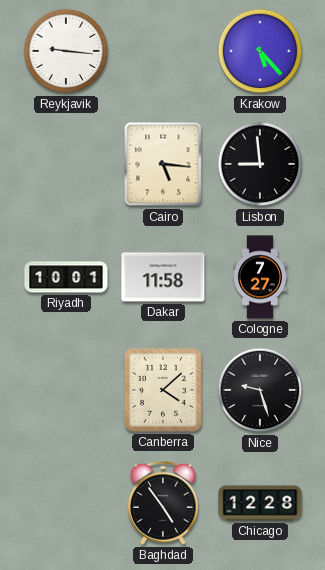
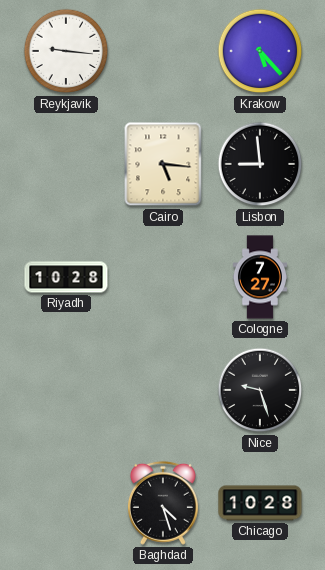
Riyadh: 10:01 -> 10:28
Dakar: 11:58 -> none
Canberra: 4:08 -> none
Baghdad: 4:54 -> 4:27
Chicago: 12:28 -> 10:28
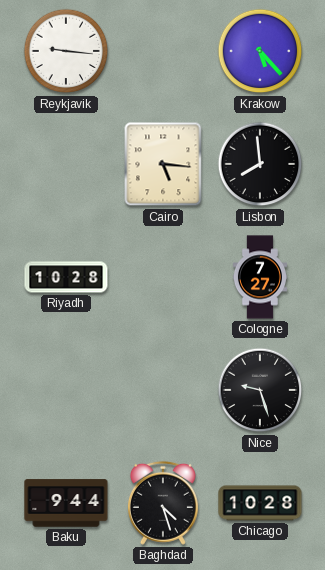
Lisbon: 8:59 -> 7:59
Baku: none -> 9:44
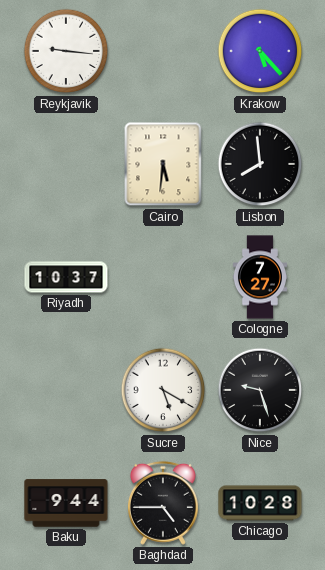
Cairo: 5:16 -> 5:31
Riyadh: 10:28 -> 10:37
Sucre: none -> 5:20
Baghdad: 4:27 -> 4:45
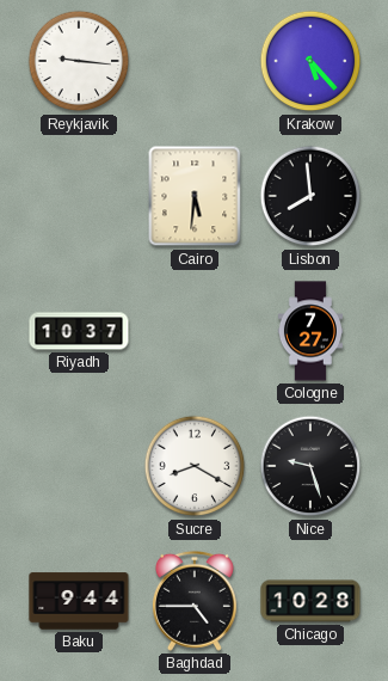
Sucre: 5:20 -> 8:20
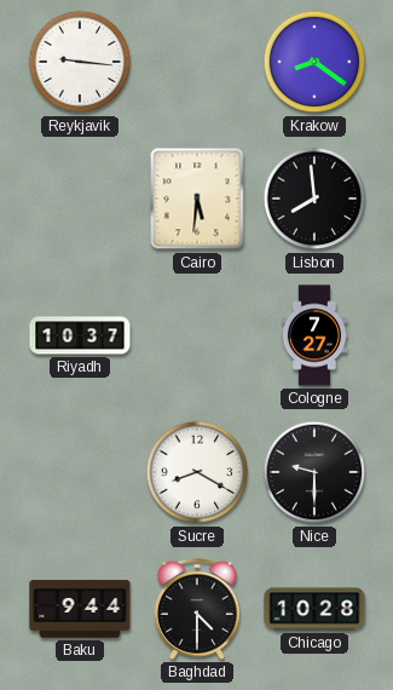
Krakow: 5:23 -> 8:21
Nice: 9:27 -> 9:30
Baghdad: 4:45 -> 4:30
